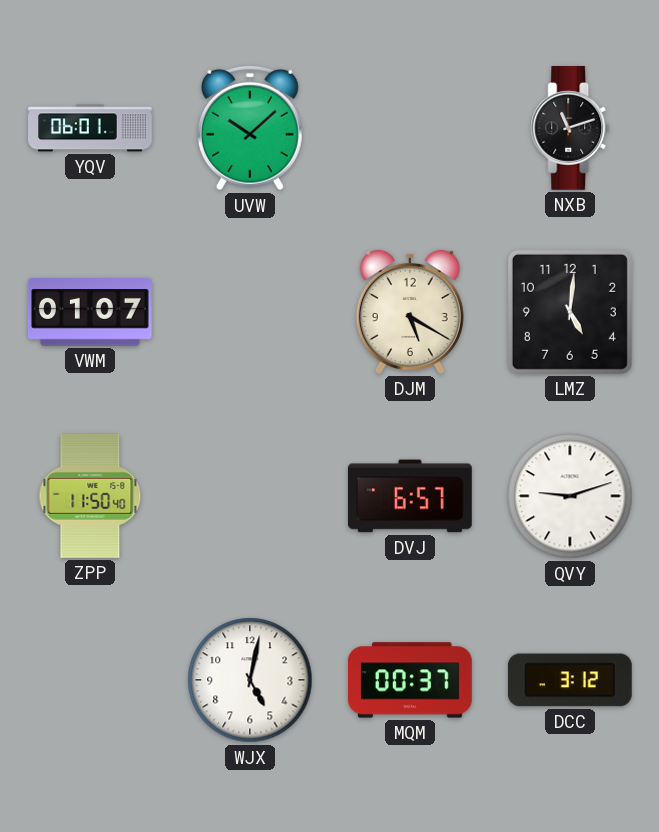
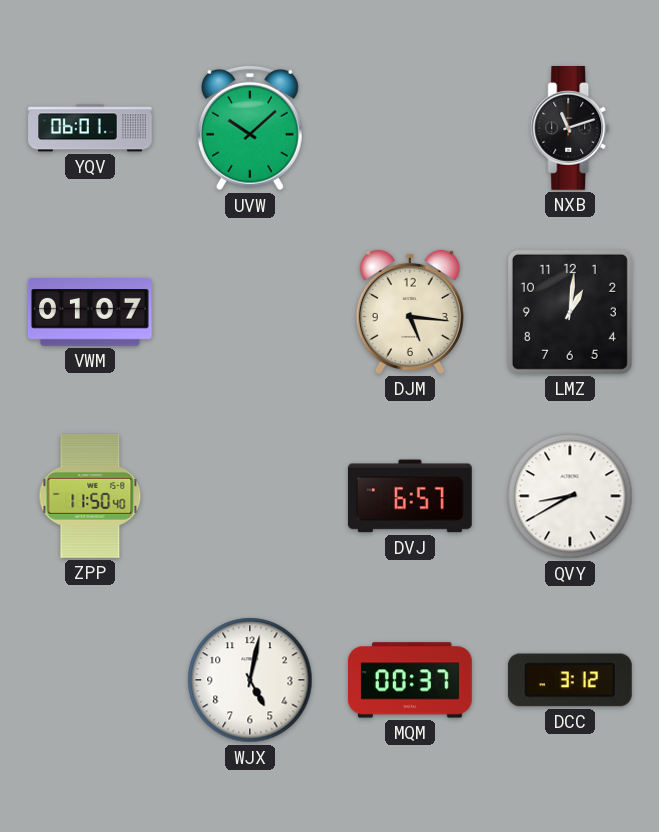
DJM: 5:20 -> 5:16
LMZ: 5:01 -> 1:01
QVY: 9:12 -> 8:40
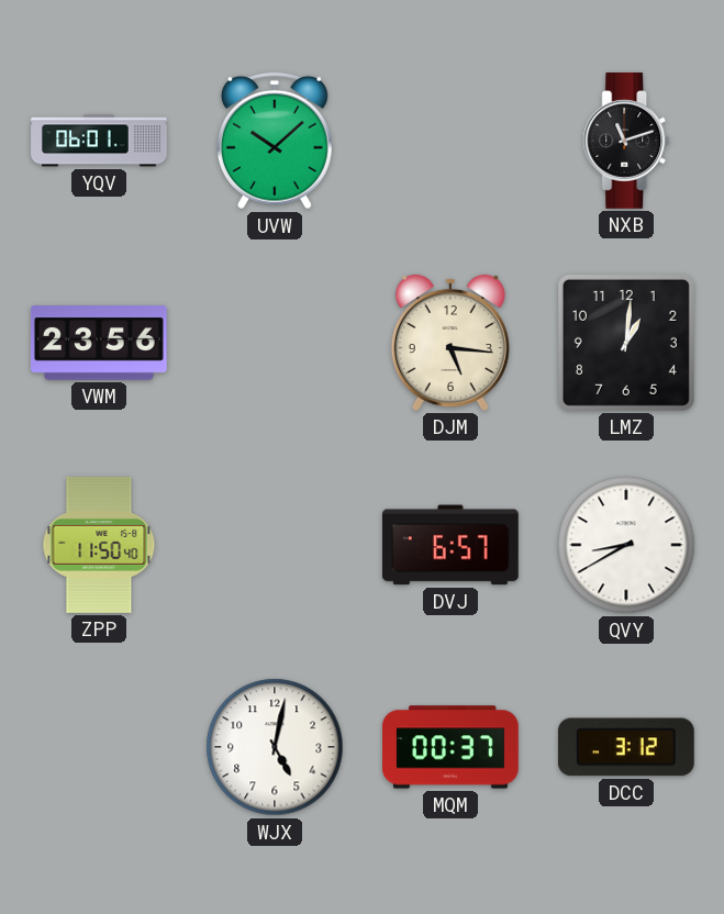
VWM: 01:07 -> 23:56
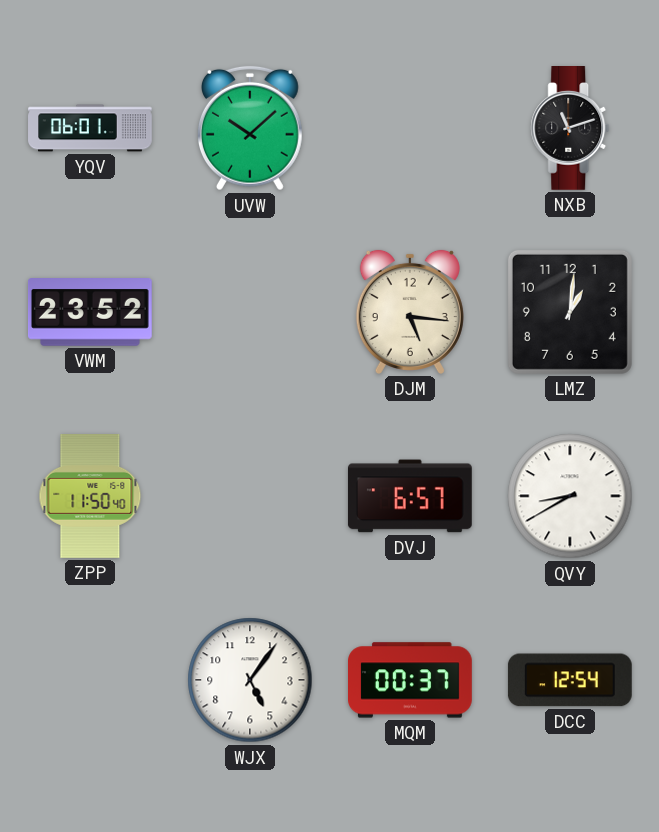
VWM: 23:56 -> 23:52
WJX: 5:02 -> 5:06
DCC: 3:12 -> 12:54
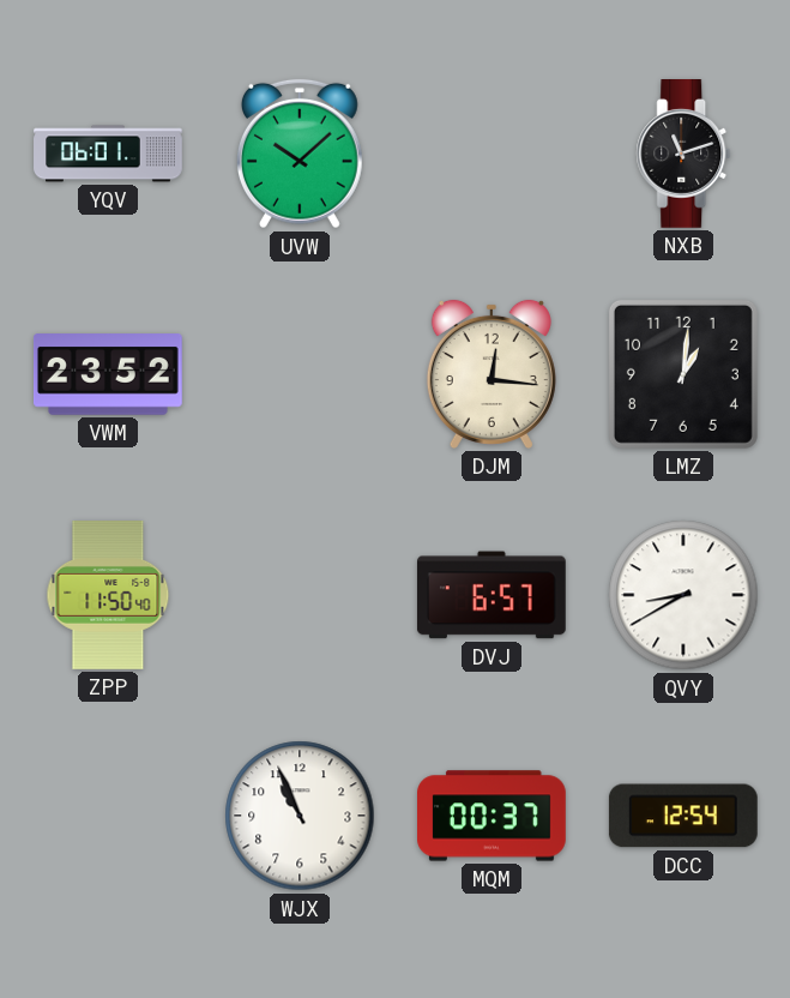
DJM: 5:16 -> 12:16
WJX: 5:06 -> 10:56
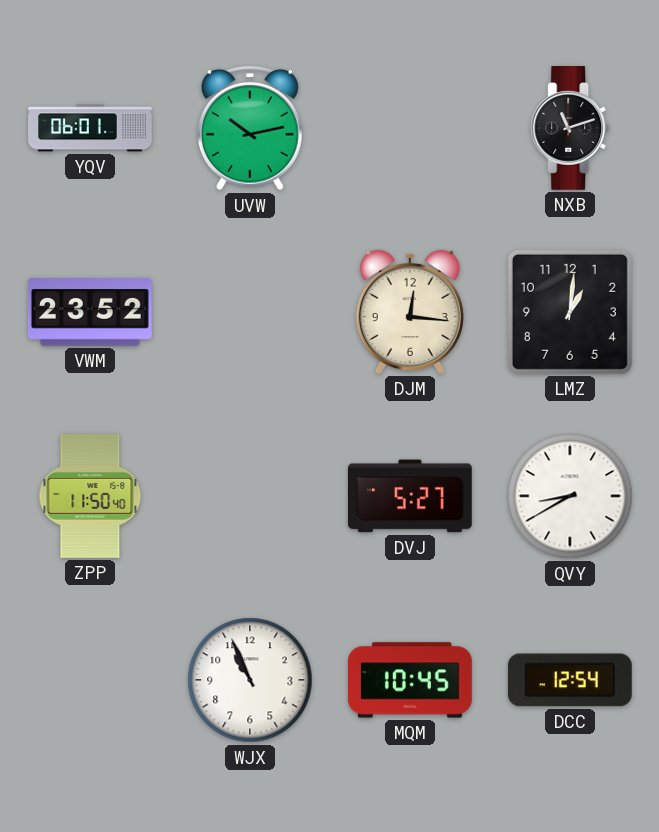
UVW: 10:08 -> 10:13
DVJ: 6:57 -> 5:27
MQM: 00:37 -> 10:45
